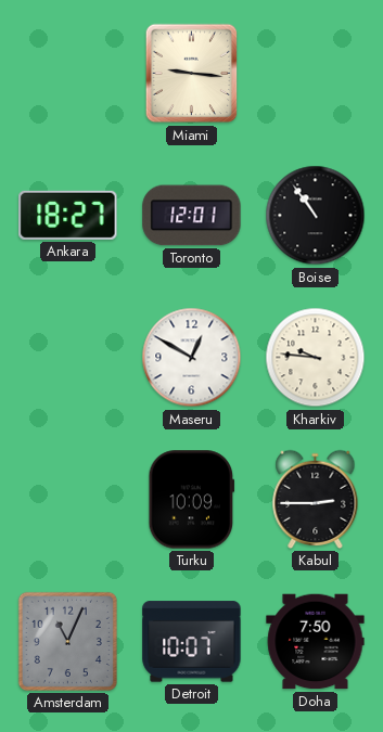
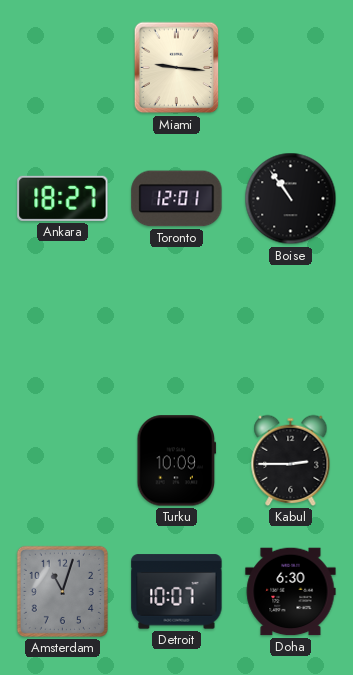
Maseru: 12:50 -> none
Kharkiv: 9:46 -> none
Amsterdam: 11:04 -> 11:03
Doha: 7:50 -> 6:30
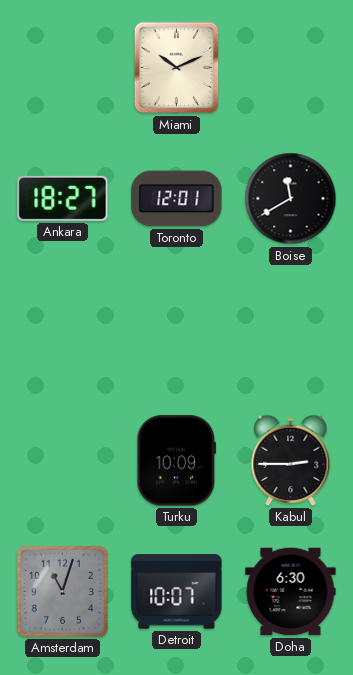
Miami: 9:16 -> 10:11
Boise: 10:54 -> 11:40
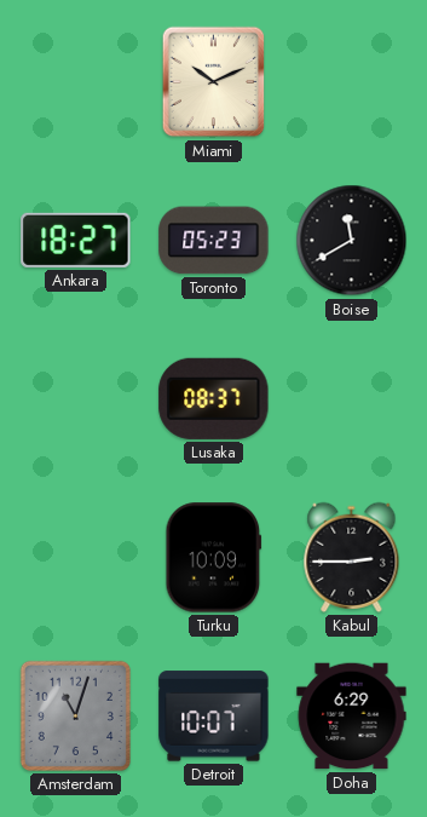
Toronto: 12:01 -> 05:23
Lusaka: none -> 08:37
Doha: 6:30 -> 6:29
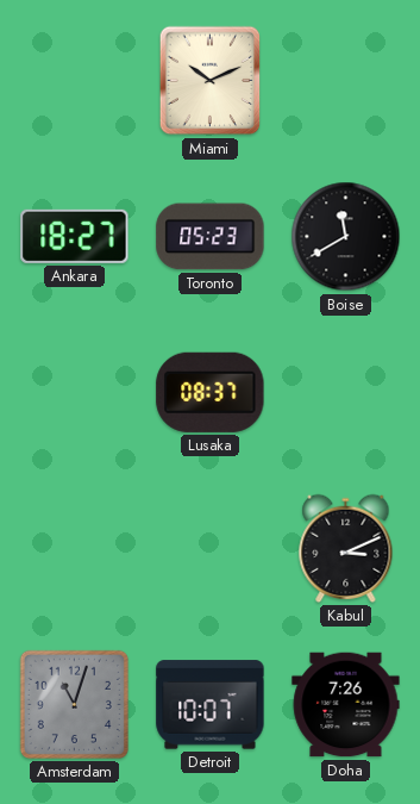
Turku: 10:09 -> none
Kabul: 2:45 -> 3:11
Doha: 6:29 -> 7:26
